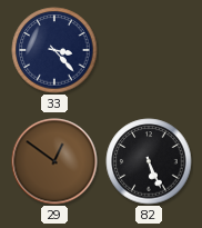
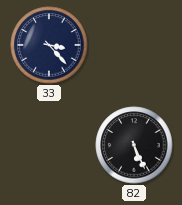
29: 12:51 -> none
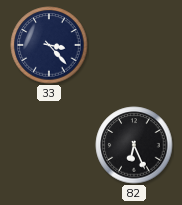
82: 5:26 -> 6:26
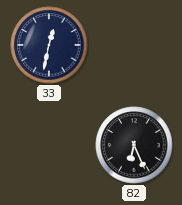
33: 3:23 -> 12:32
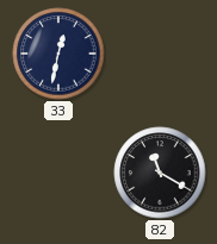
82: 6:26 -> 11:20
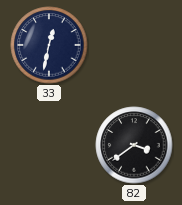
82: 11:20 -> 3:39
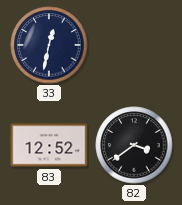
83: none -> 12:52
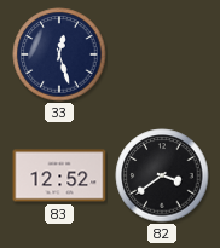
33: 12:32 -> 12:27
